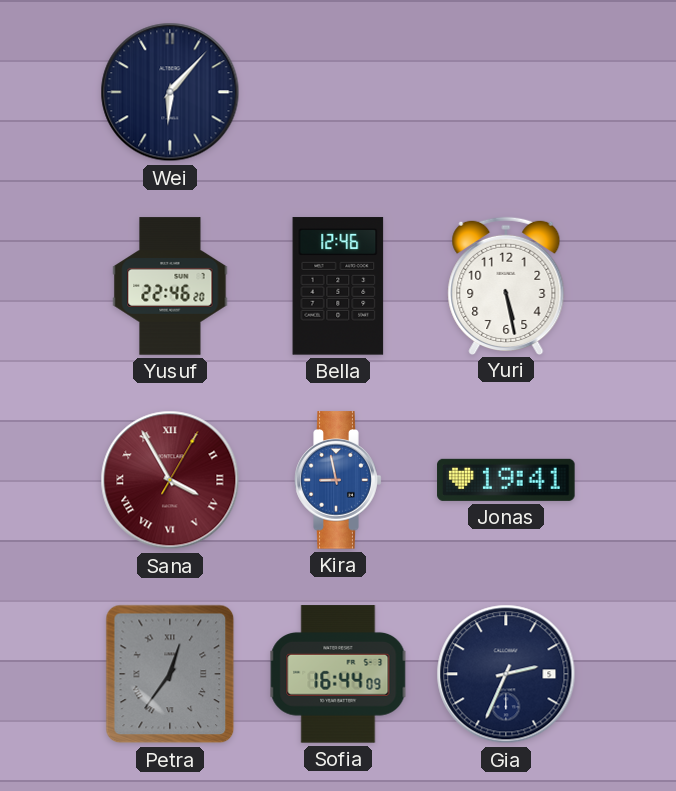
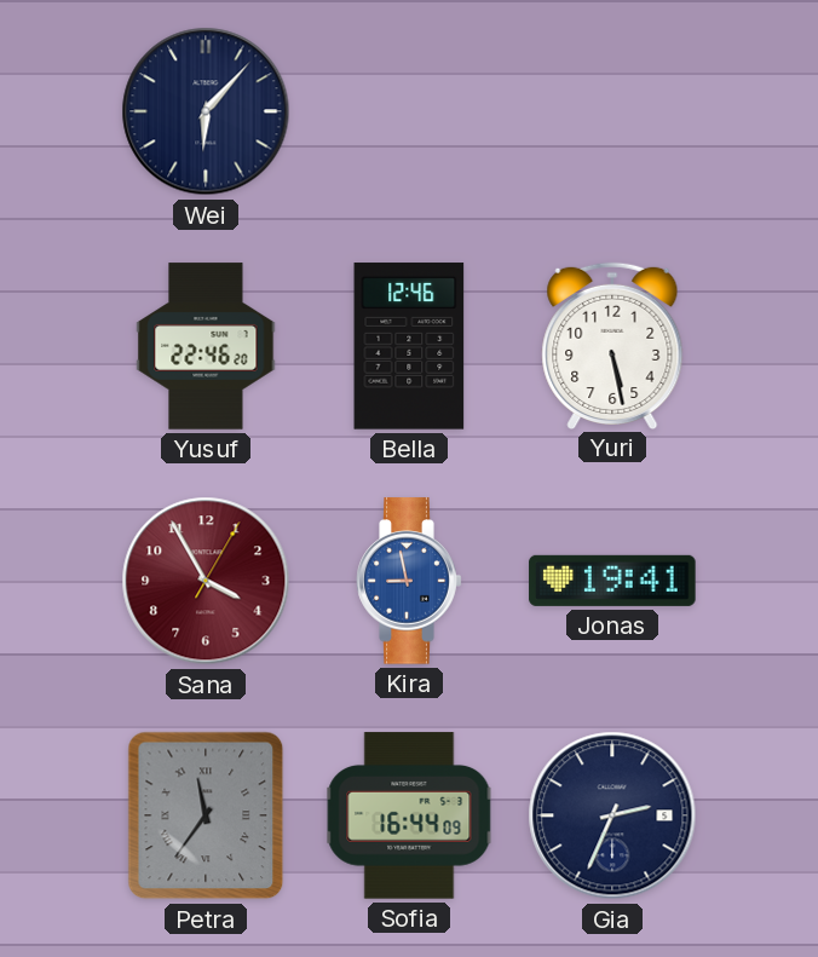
Sana numerals: Roman -> Arabic
Petra: 12:36 -> 11:36
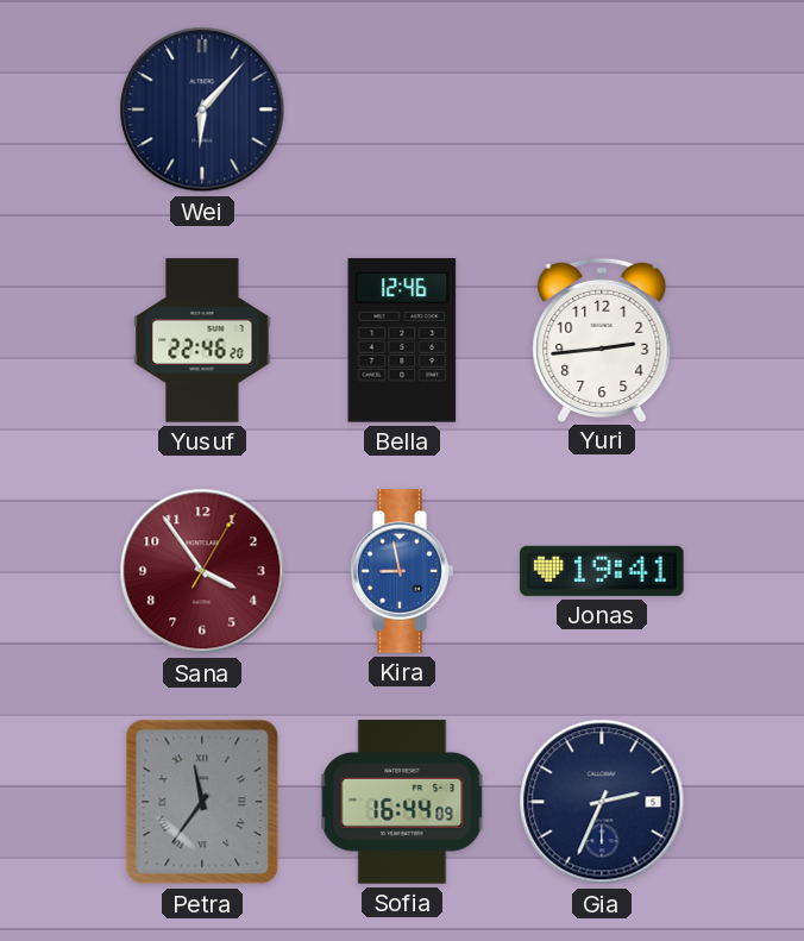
Yuri: 5:28 -> 2:44
Sana: 3:55 -> 3:54
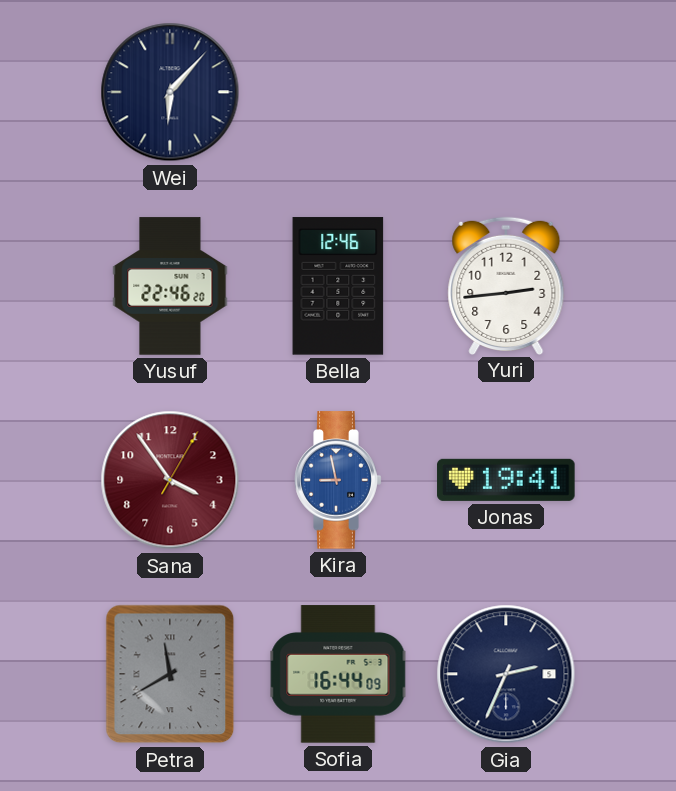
Petra: 11:36 -> 11:40
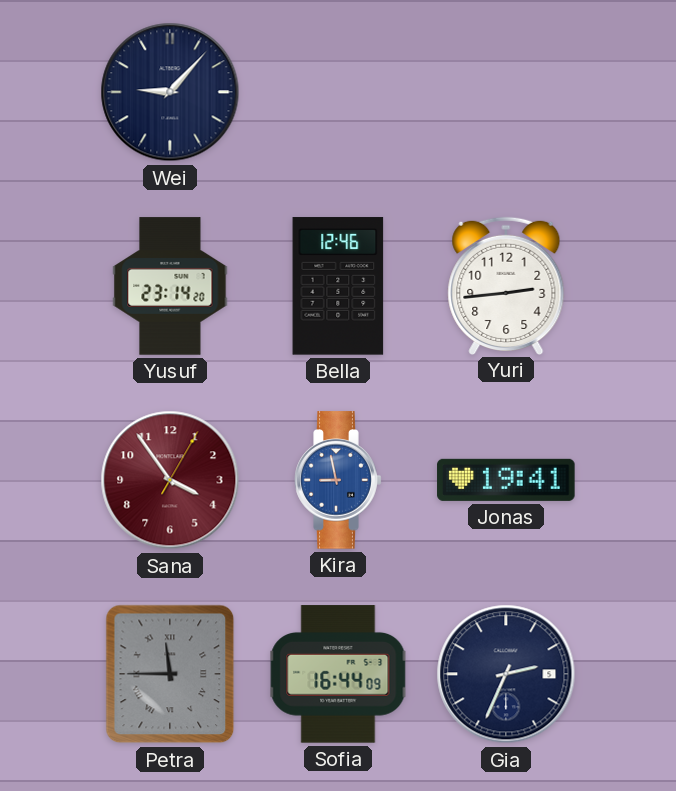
Wei: 6:07 -> 9:07
Yusuf: 22:46 -> 23:14
Petra: 11:40 -> 11:45
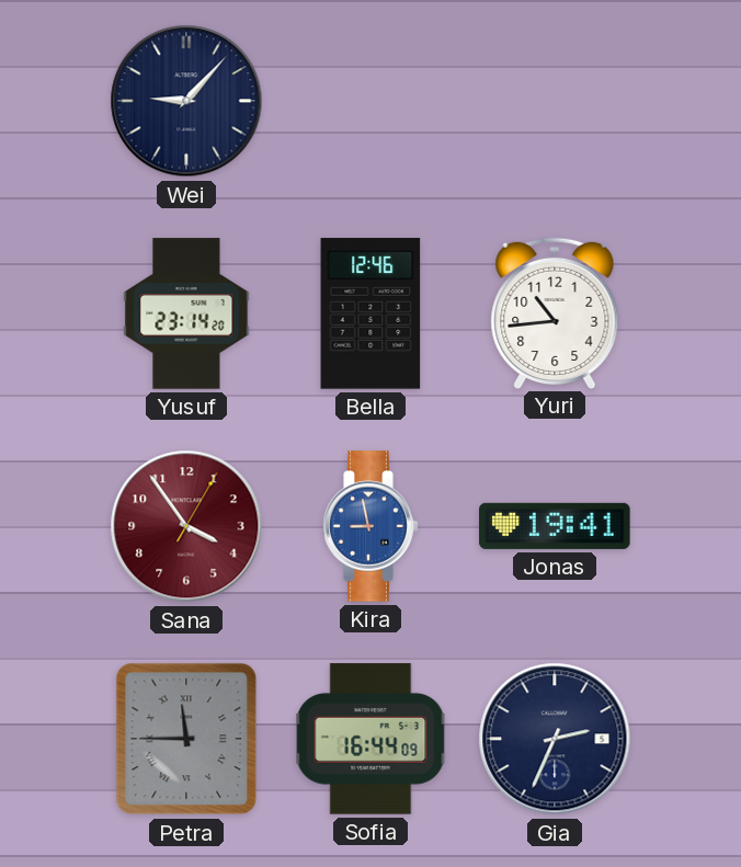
Yuri: 2:44 -> 10:44
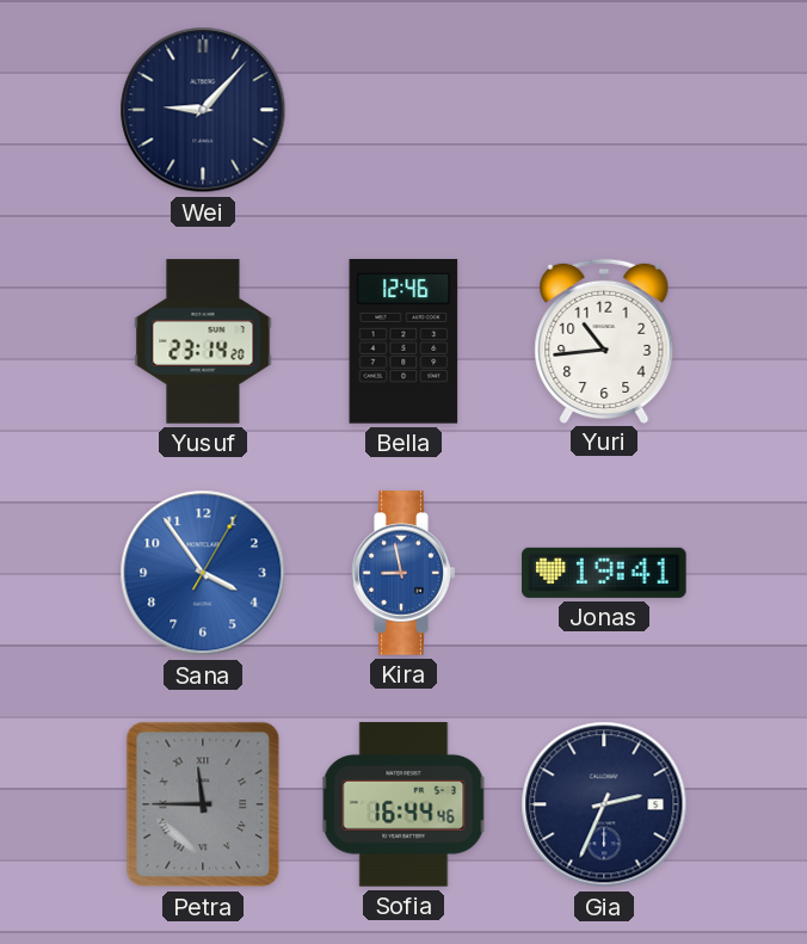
Sana dial: burgundy -> blue
Sofia: 16:44:09 -> 16:44:46
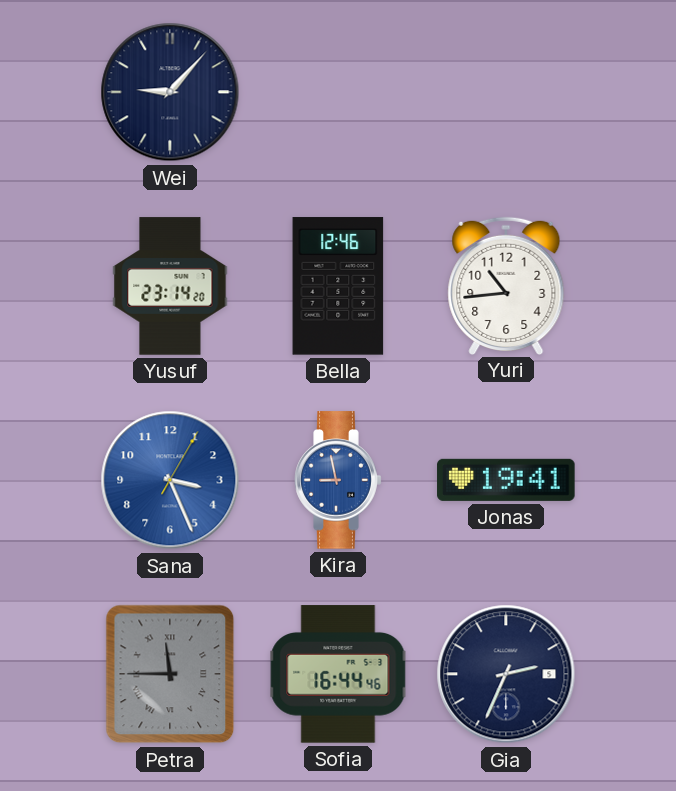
Sana: 3:54 -> 3:26
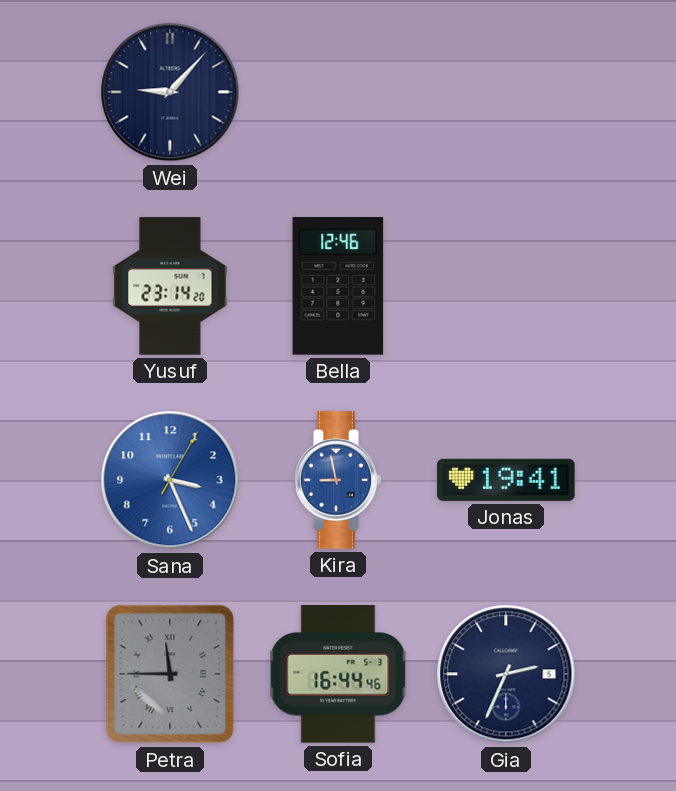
Yuri: 10:44 -> none
